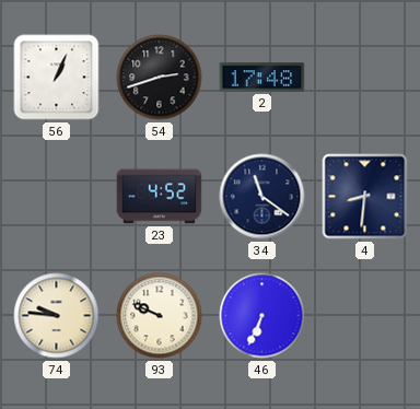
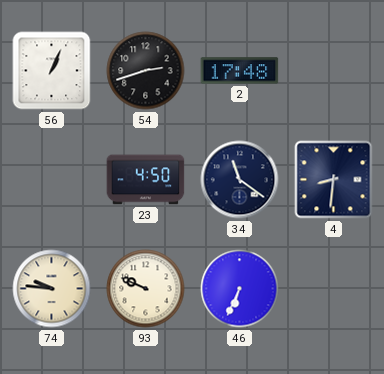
23: 4:52 -> 4:50
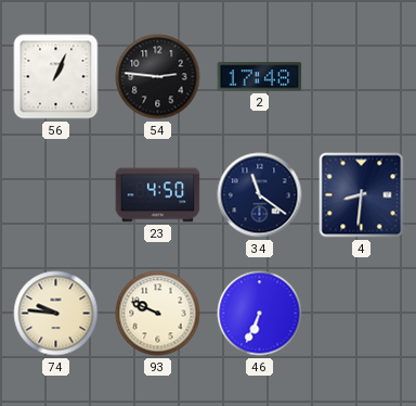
54: 2:42 -> 2:46
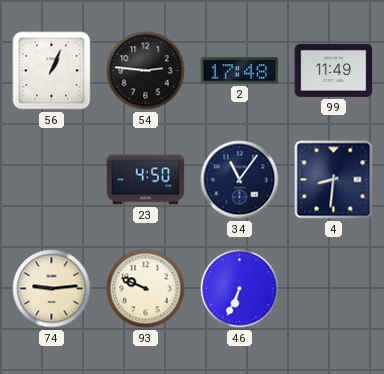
99: none -> 11:49
34: 11:21 -> 11:06
74: 9:46 -> 9:14
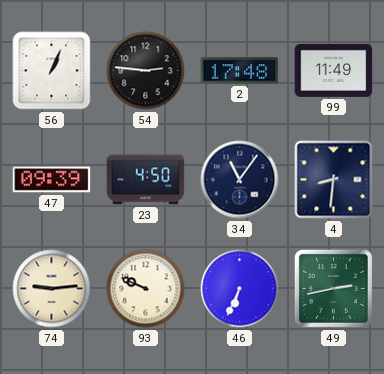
47: none -> 09:39
49: none -> 2:43
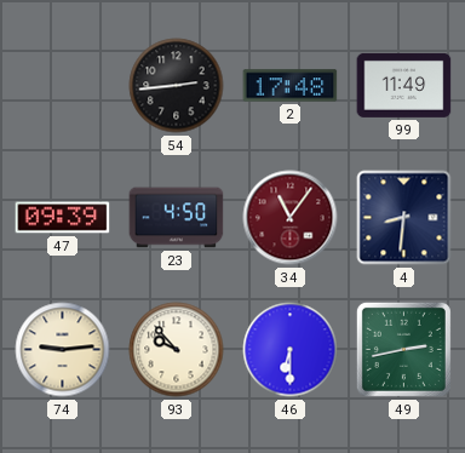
56: 1:04 -> none
54: 2:46 -> 2:44
34 dial: navy -> burgundy
93: 9:49 -> 9:53
46: 6:34 -> 6:30
